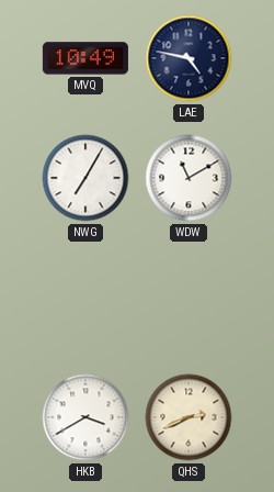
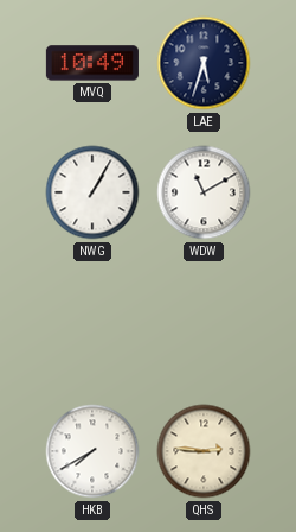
LAE: 4:47 -> 5:33
NWG: 7:05 -> 1:05
HKB: 3:40 -> 7:40
QHS: 2:41 -> 2:46
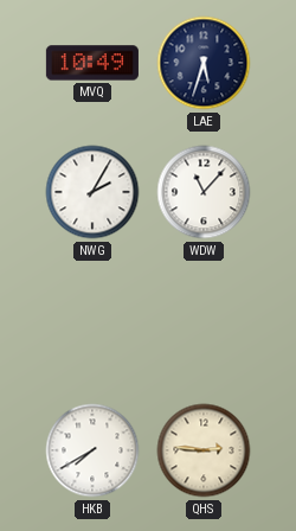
NWG: 1:05 -> 2:05
WDW: 11:10 -> 11:07
